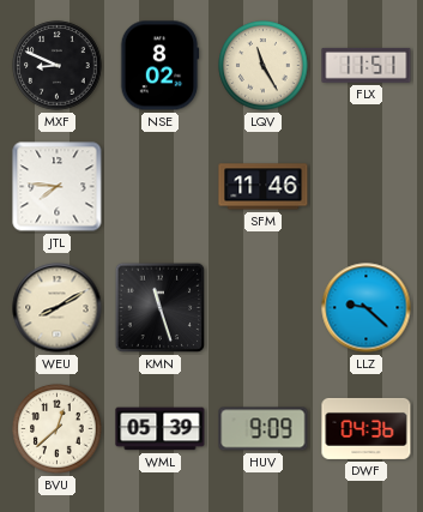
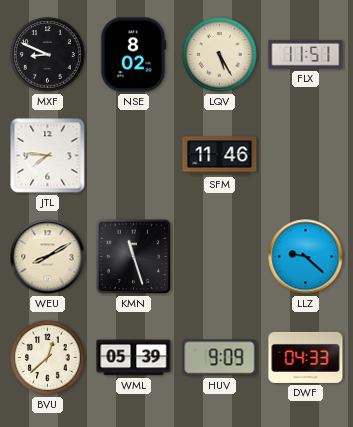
LQV: 11:25 -> 5:25
DWF: 04:36 -> 04:33
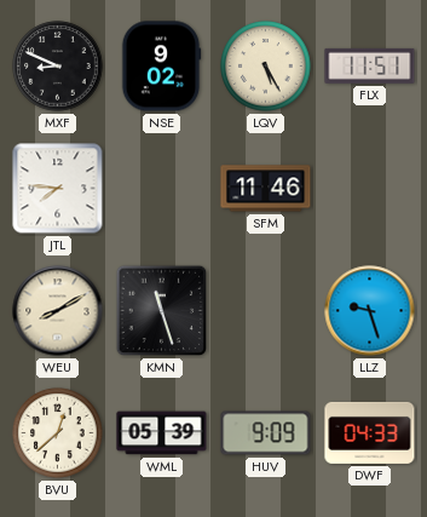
NSE: 8:02 -> 9:02
LLZ: 9:22 -> 9:27
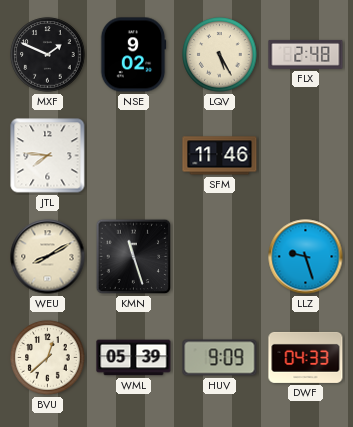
MXF: 8:49 -> 1:49
FLX: 11:51 -> 2:48
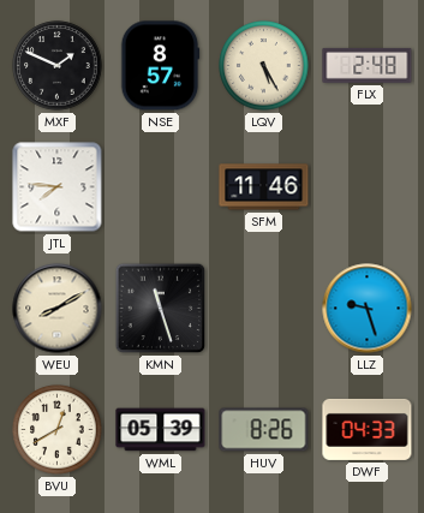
NSE: 9:02 -> 8:57
BVU: 12:38 -> 12:40
HUV: 9:09 -> 8:26
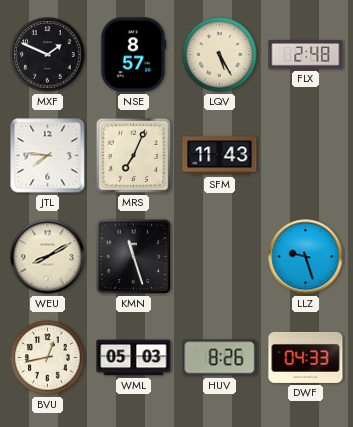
MRS: none -> 7:04
SFM: 11:46 -> 11:43
BVU: 12:40 -> 12:43
WML: 05:39 -> 05:03
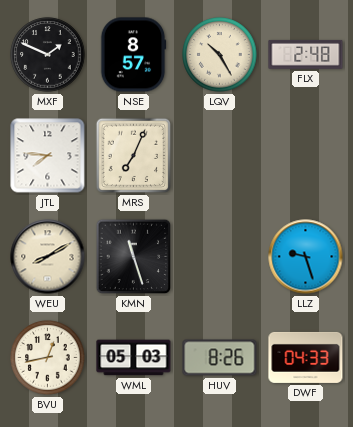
LQV: 5:25 -> 10:25
SFM: 11:43 -> none
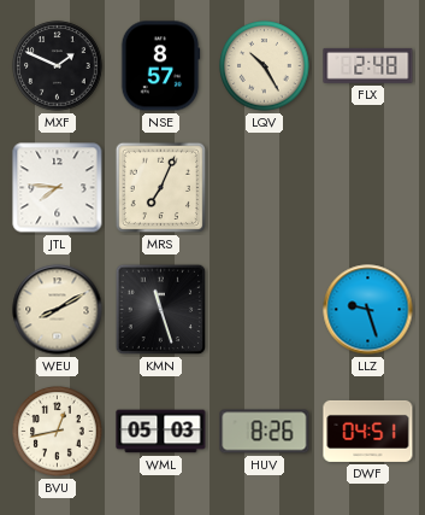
DWF: 04:33 -> 04:51
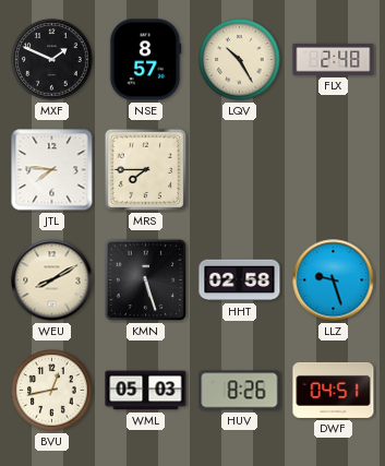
MRS: 7:04 -> 7:45
KMN: 11:27 -> 5:27
HHT: none -> 02:58
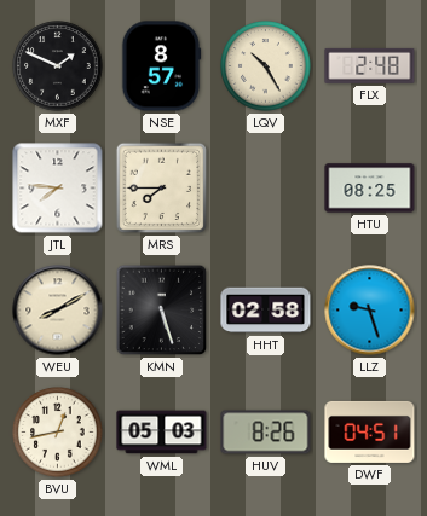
HTU: none -> 08:25
